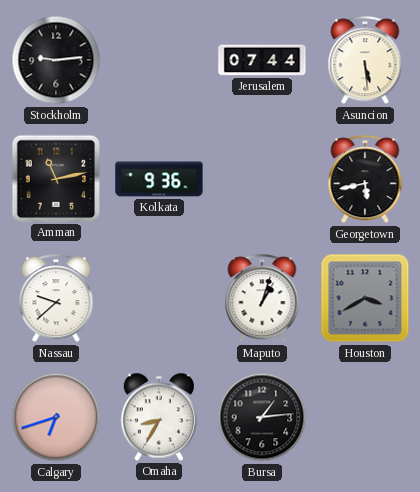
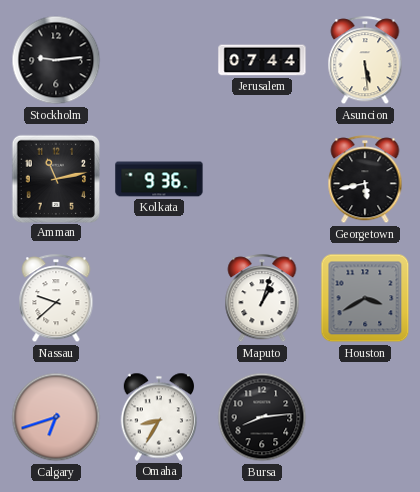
Bursa: 1:14 -> 8:14
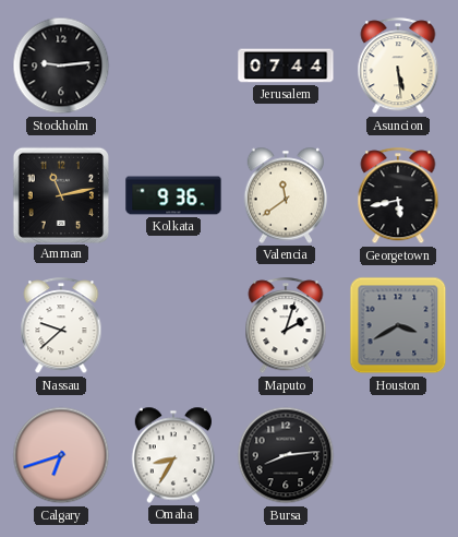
Valencia: none -> 11:39
Maputo: 1:03 -> 2:03
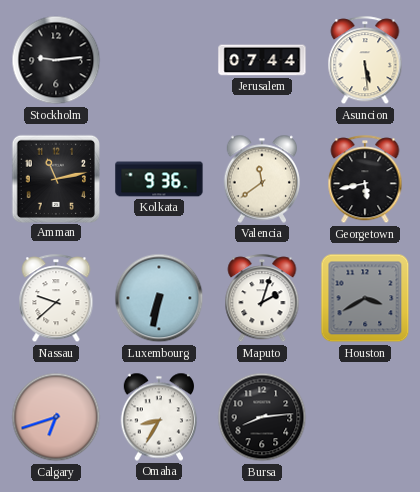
Luxembourg: none -> 6:32
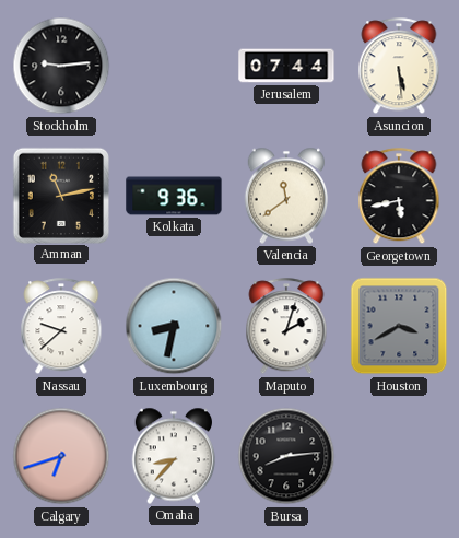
Luxembourg: 6:32 -> 8:32
Omaha: 8:35 -> 8:37
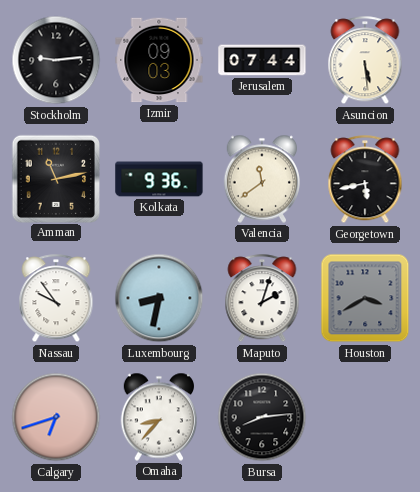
Izmir: none -> 09:03
Nassau: 9:38 -> 9:54
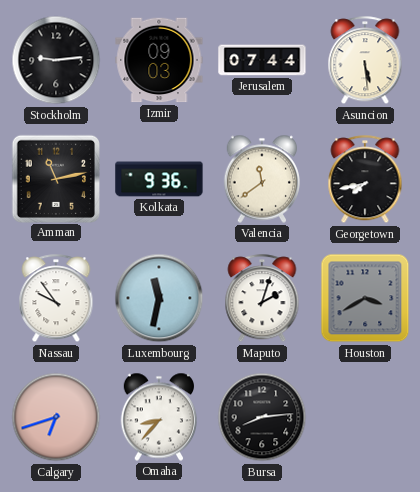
Georgetown: 5:43 -> 7:43
Luxembourg: 8:32 -> 11:32
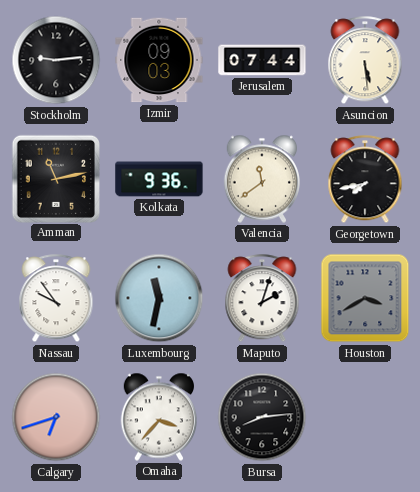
Omaha: 8:37 -> 3:37
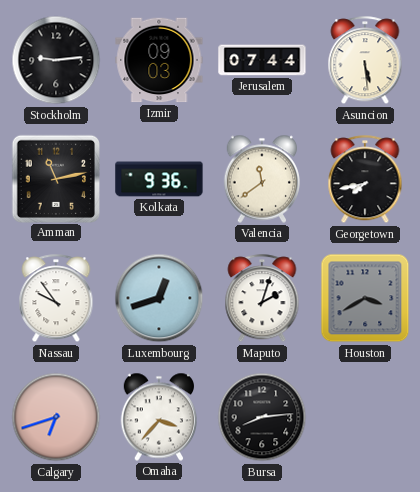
Luxembourg: 11:32 -> 12:42
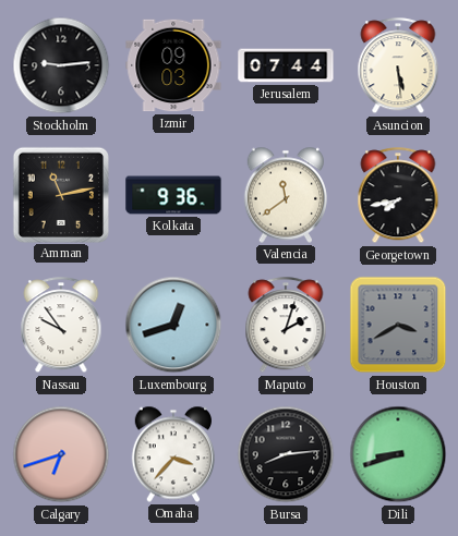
Dili: none -> 8:42
